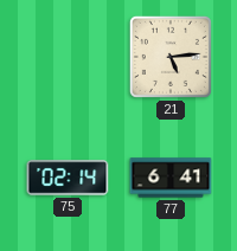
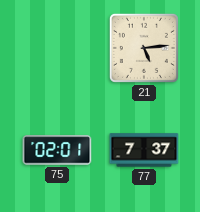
75: 02:14 -> 02:01
77: 6:41 -> 7:37
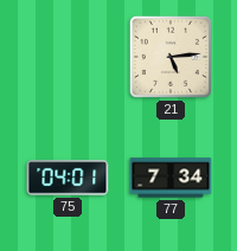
75: 02:01 -> 04:01
77: 7:37 -> 7:34
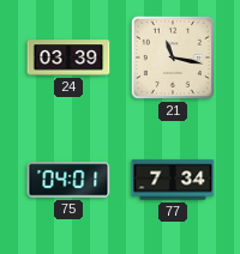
24: none -> 03:39
21: 5:14 -> 11:17
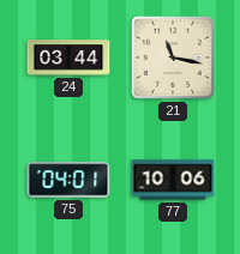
24: 03:39 -> 03:44
77: 7:34 -> 10:06
